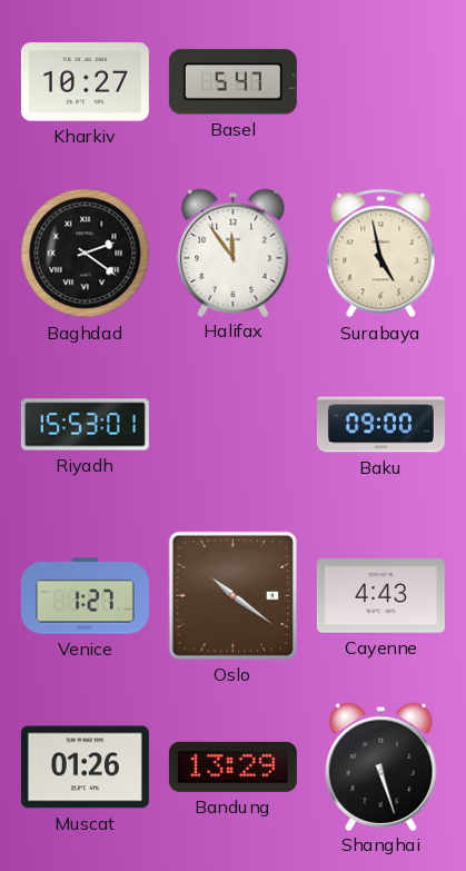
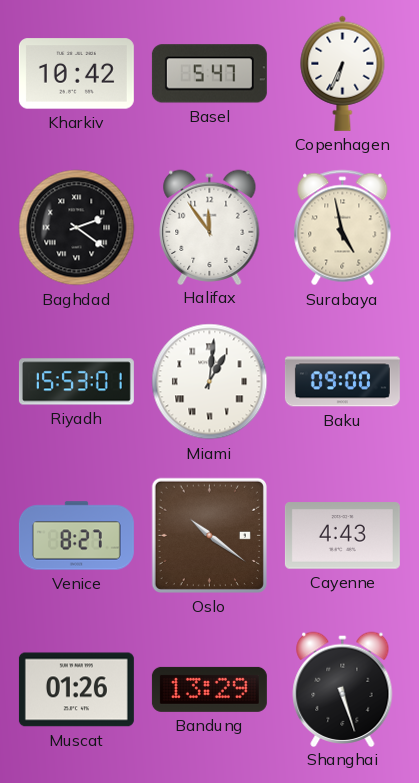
Kharkiv: 10:27 -> 10:42
Copenhagen: none -> 6:34
Miami: none -> 1:01
Venice: 1:27 -> 8:27
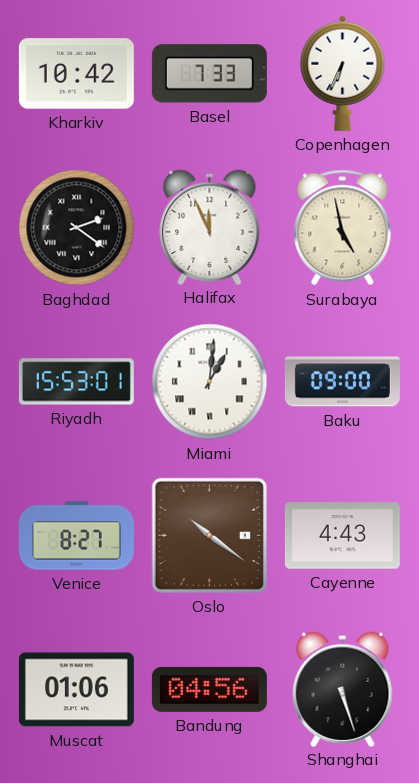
Basel: 5:47 -> 7:33
Halifax: 11:54 -> 11:56
Muscat: 01:26 -> 01:06
Bandung: 13:29 -> 04:56
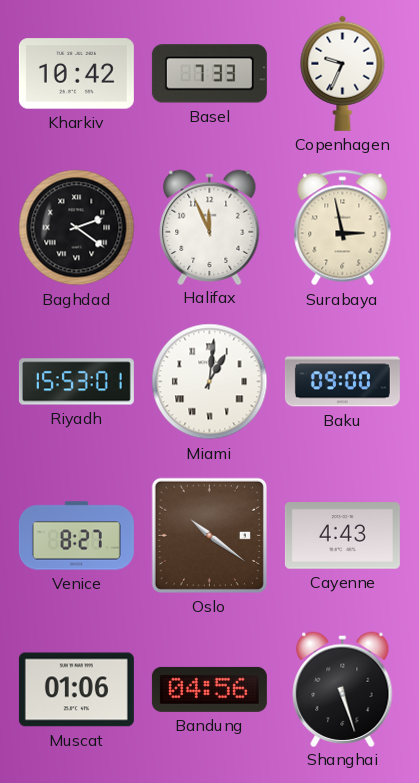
Copenhagen: 6:34 -> 9:34
Surabaya: 4:58 -> 2:58
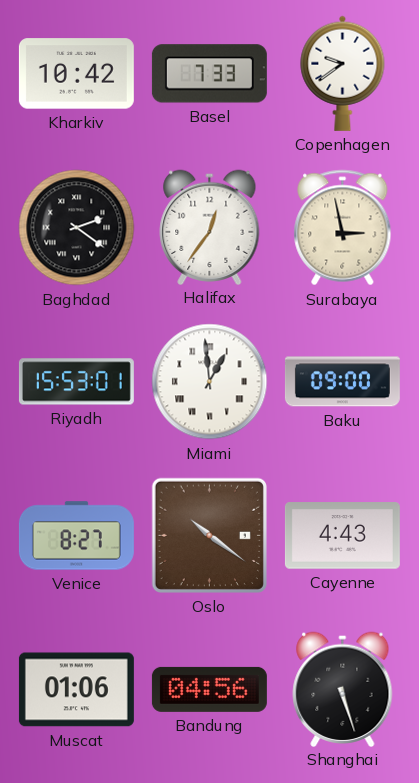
Copenhagen: 9:34 -> 9:39
Halifax: 11:56 -> 12:36
Miami: 1:01 -> 12:59
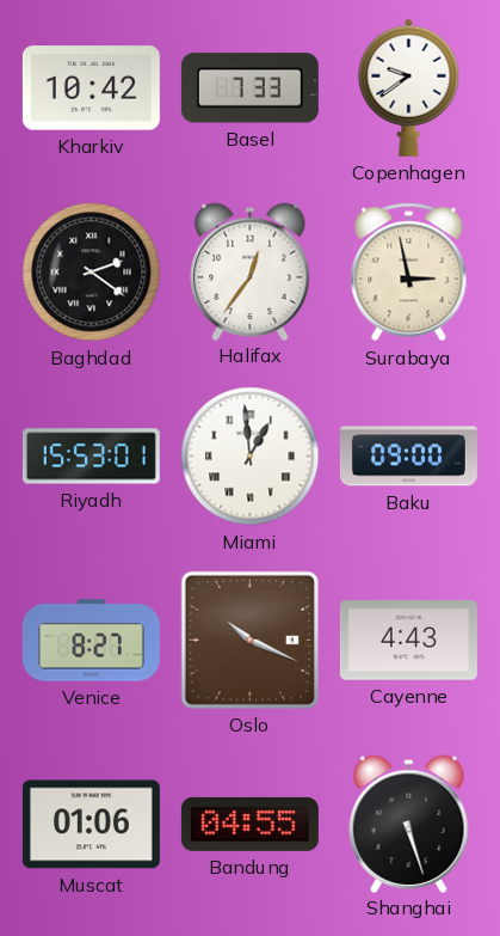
Oslo: 10:21 -> 10:19
Bandung: 04:56 -> 04:55
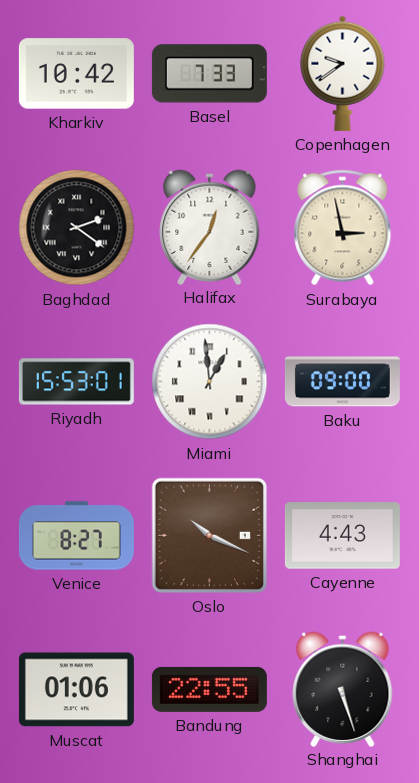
Bandung: 04:55 -> 22:55
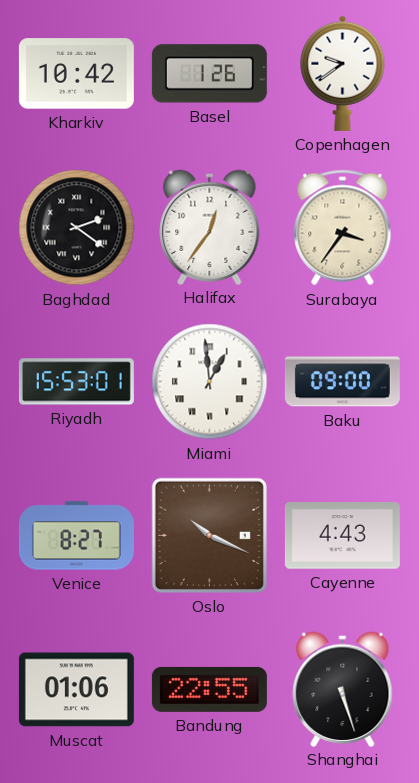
Basel: 7:33 -> 1:26
Surabaya: 2:58 -> 3:36
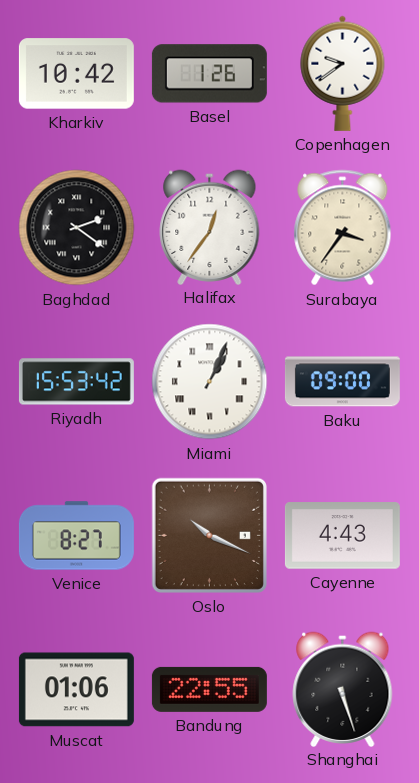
Riyadh: 15:53:01 -> 15:53:42
Miami: 12:59 -> 1:04
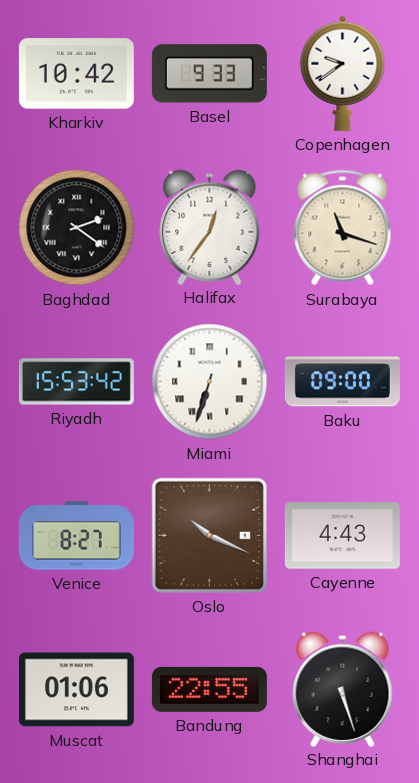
Basel: 1:26 -> 9:33
Surabaya: 3:36 -> 11:18
Miami: 1:04 -> 6:33
